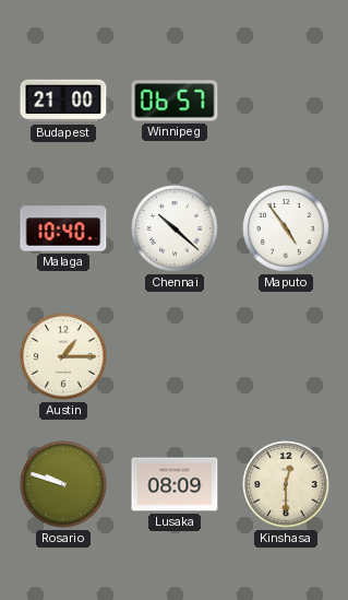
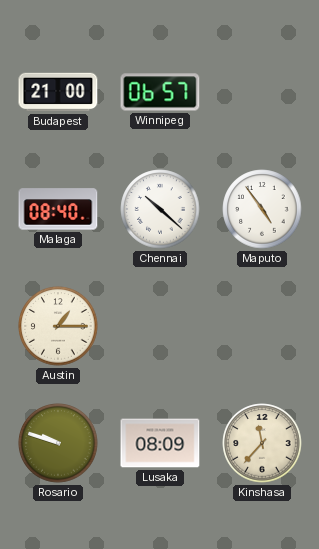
Malaga: 10:40 -> 08:40
Kinshasa: 12:30 -> 11:37
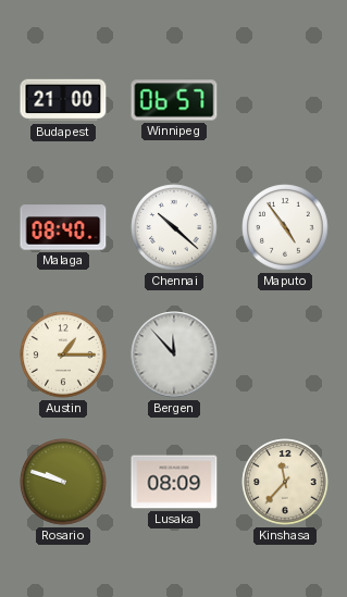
Bergen: none -> 11:53
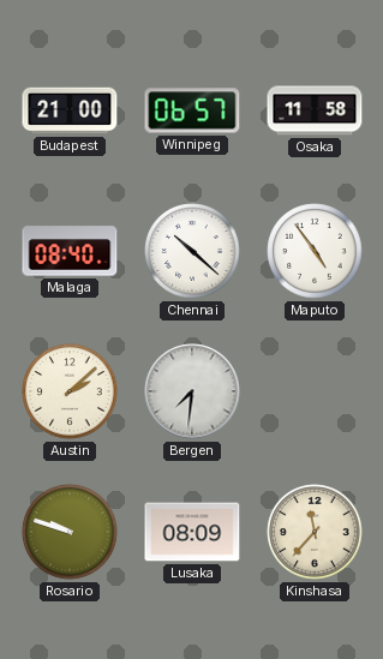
Osaka: none -> 11:58
Austin: 1:15 -> 2:08
Bergen: 11:53 -> 7:31
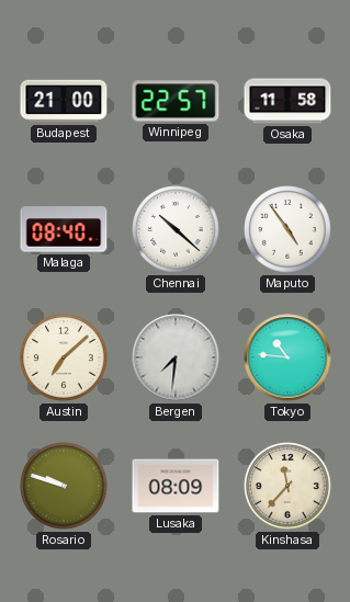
Winnipeg: 06:57 -> 22:57
Austin: 2:08 -> 7:08
Tokyo: none -> 10:46
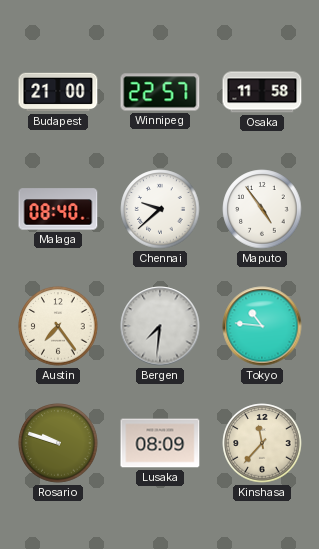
Chennai: 10:22 -> 9:38
Austin: 7:08 -> 7:24
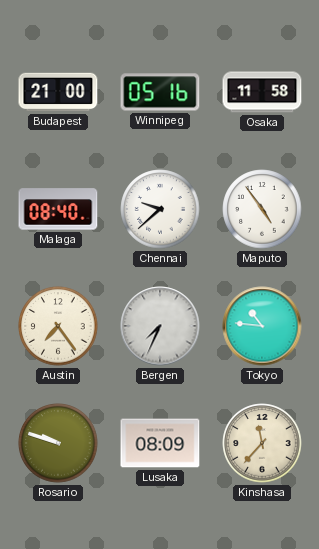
Winnipeg: 22:57 -> 05:16
Bergen: 7:31 -> 7:34
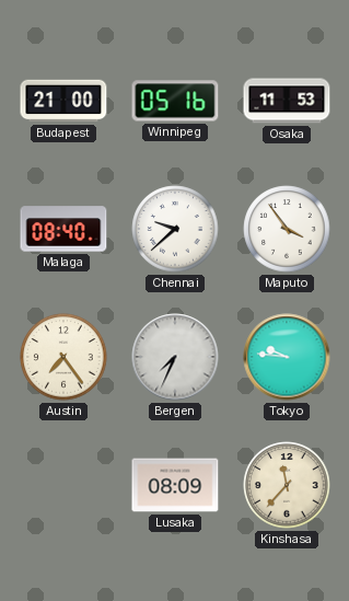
Osaka: 11:58 -> 11:53
Maputo: 4:54 -> 3:54
Tokyo: 10:46 -> 9:46
Rosario: 9:48 -> none
